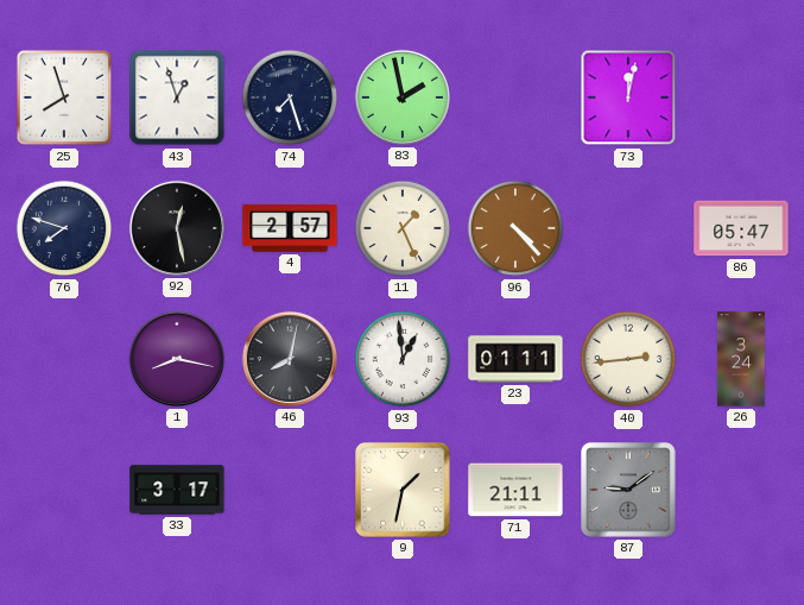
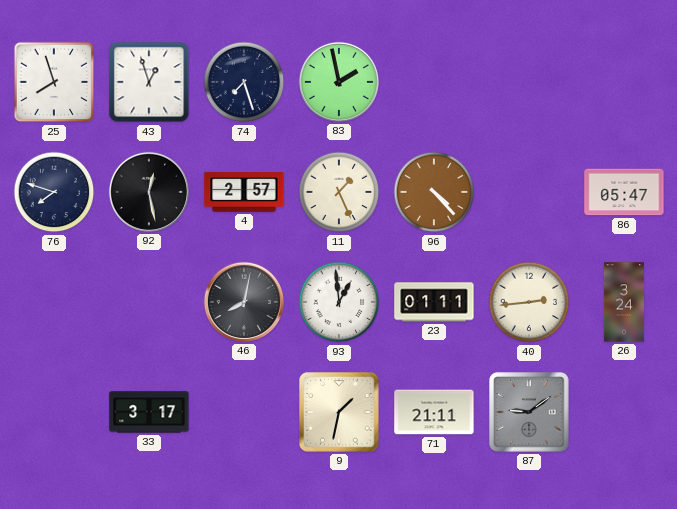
73: 12:02 -> none
1: 8:17 -> none
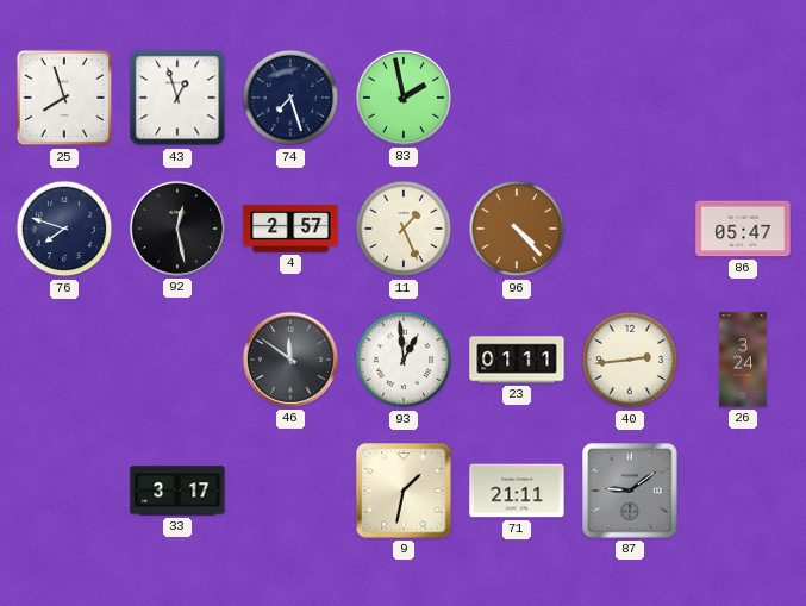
46: 8:02 -> 11:51
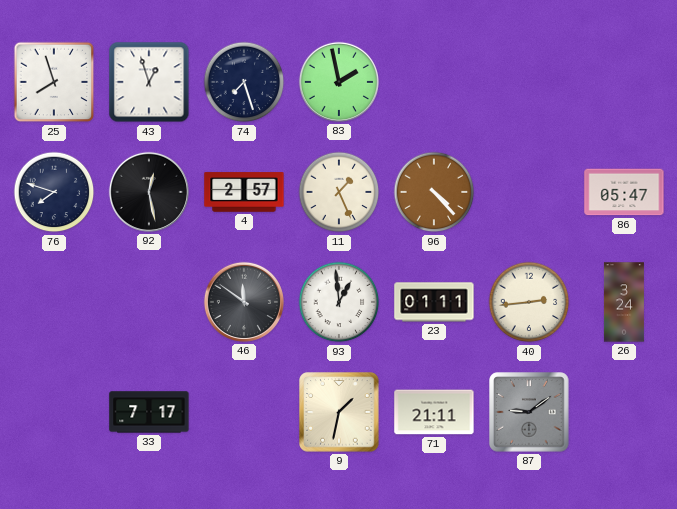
33: 3:17 -> 7:17
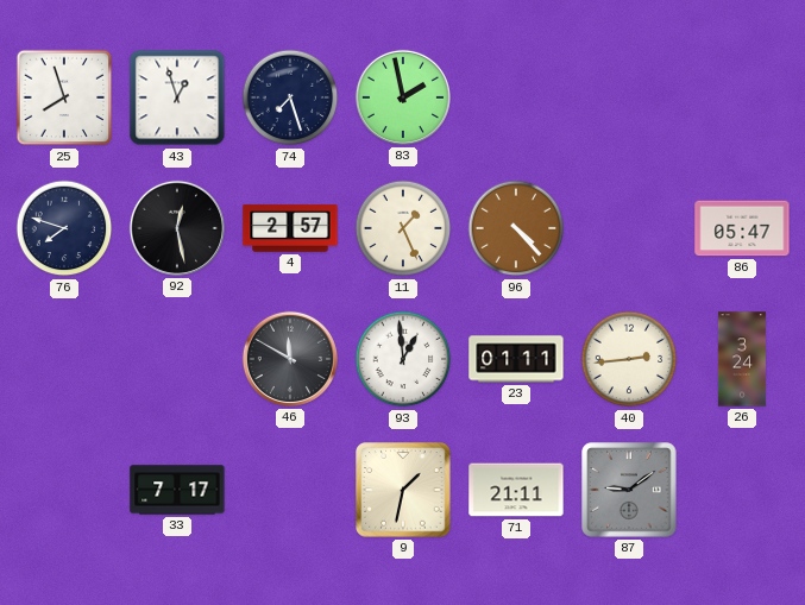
46: 11:51 -> 11:50
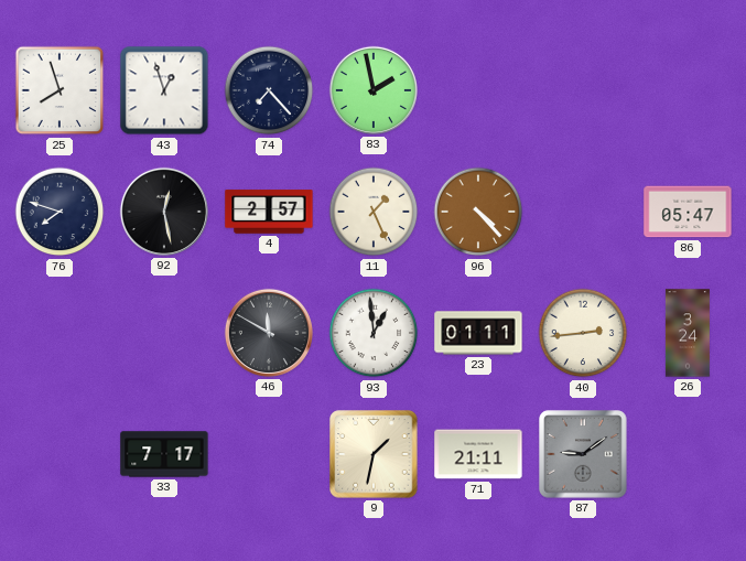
74: 7:27 -> 7:23
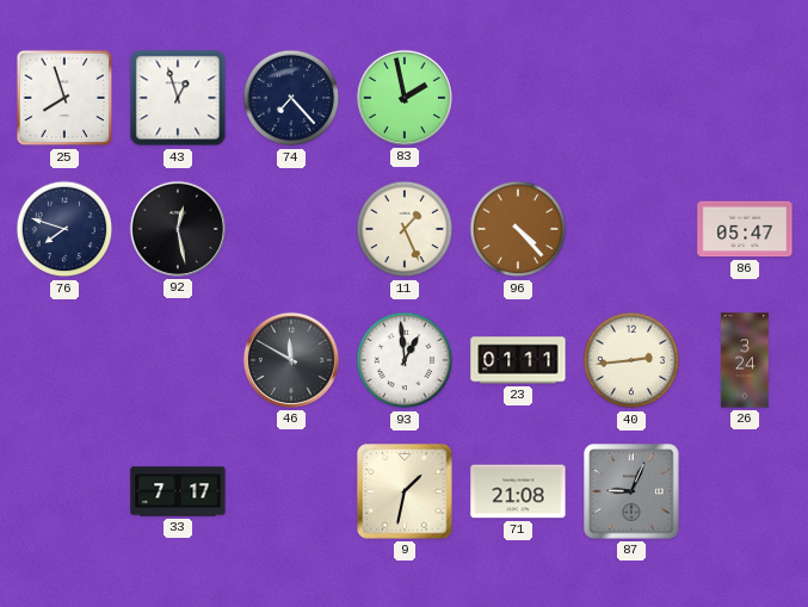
4: 2:57 -> none
71: 21:11 -> 21:08
87: 9:09 -> 9:04
